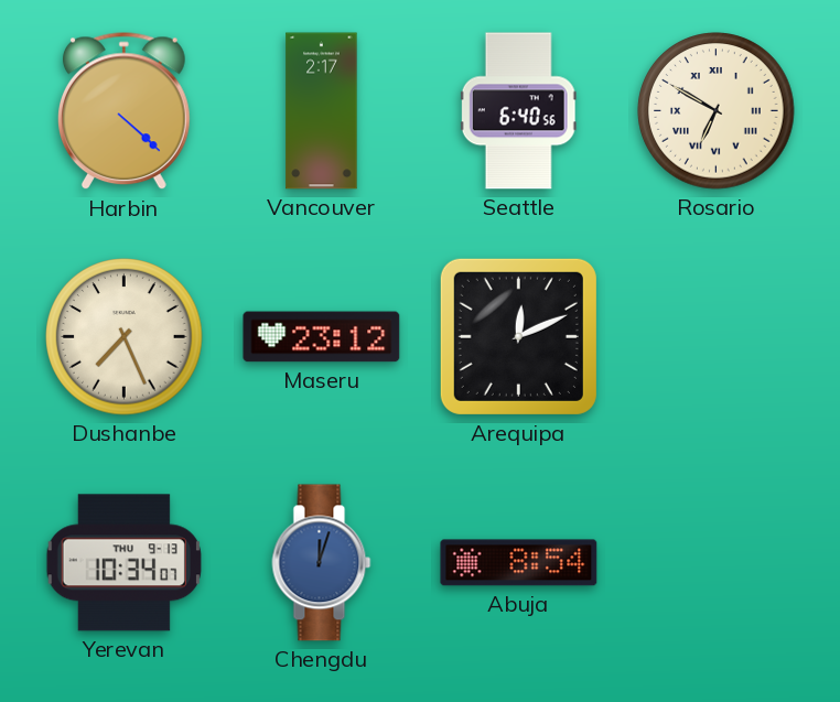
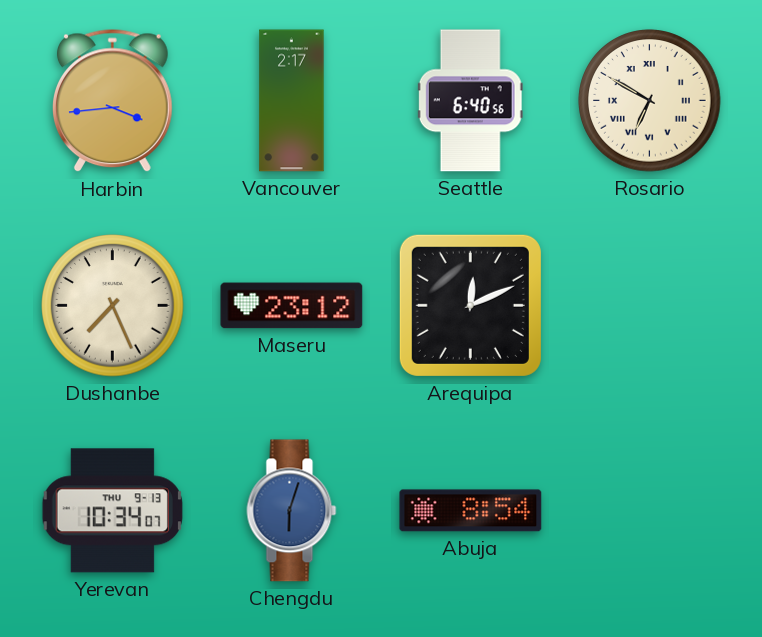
Harbin: 4:22 -> 3:44
Chengdu: 12:03 -> 6:03
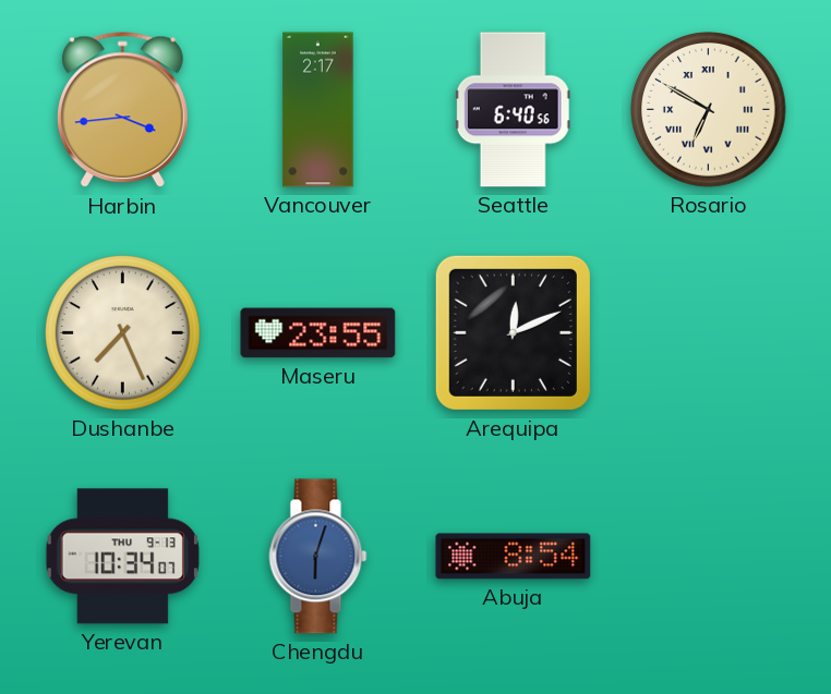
Maseru: 23:12 -> 23:55
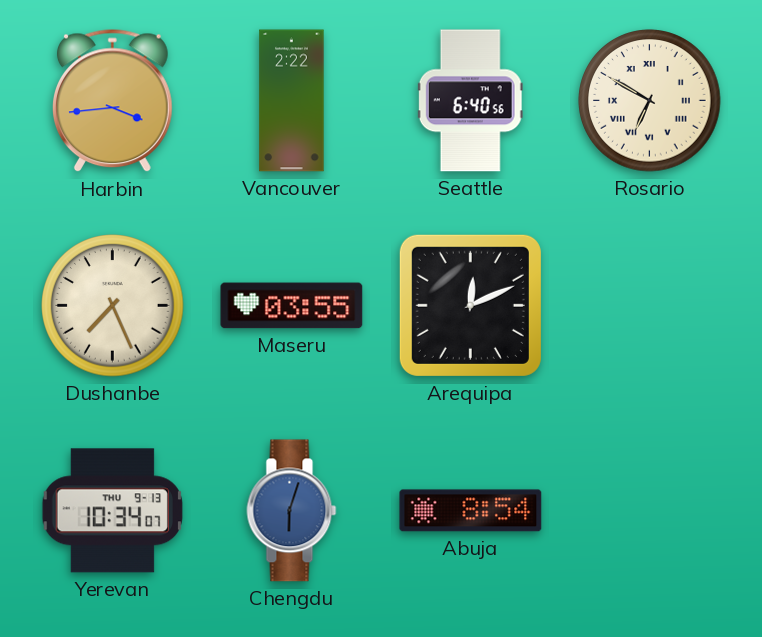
Vancouver: 2:17 -> 2:22
Maseru: 23:55 -> 03:55
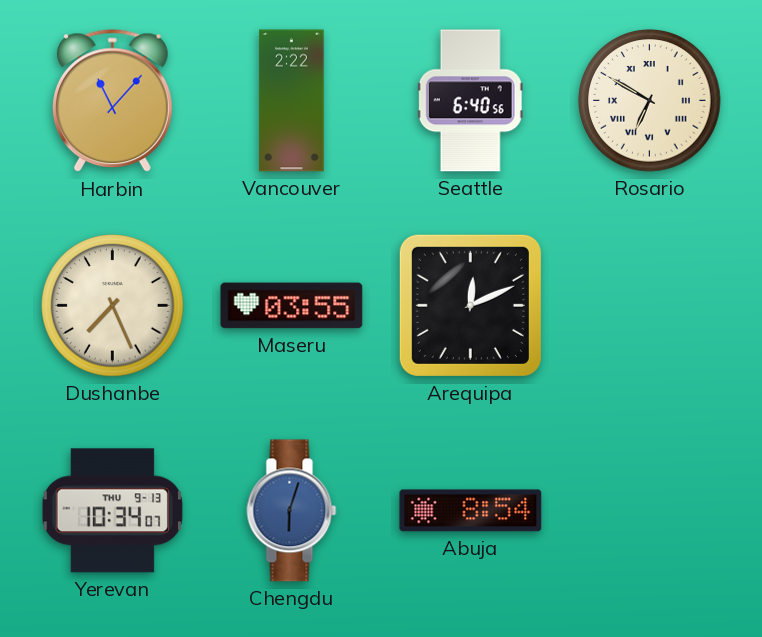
Harbin: 3:44 -> 11:07
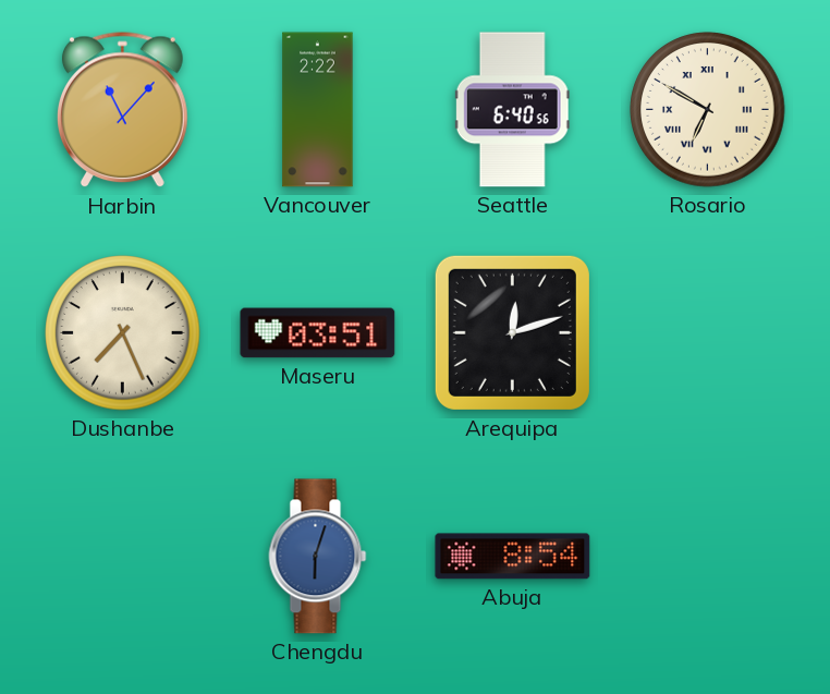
Maseru: 03:55 -> 03:51
Arequipa: 12:11 -> 12:12
Yerevan: 10:34 -> none
